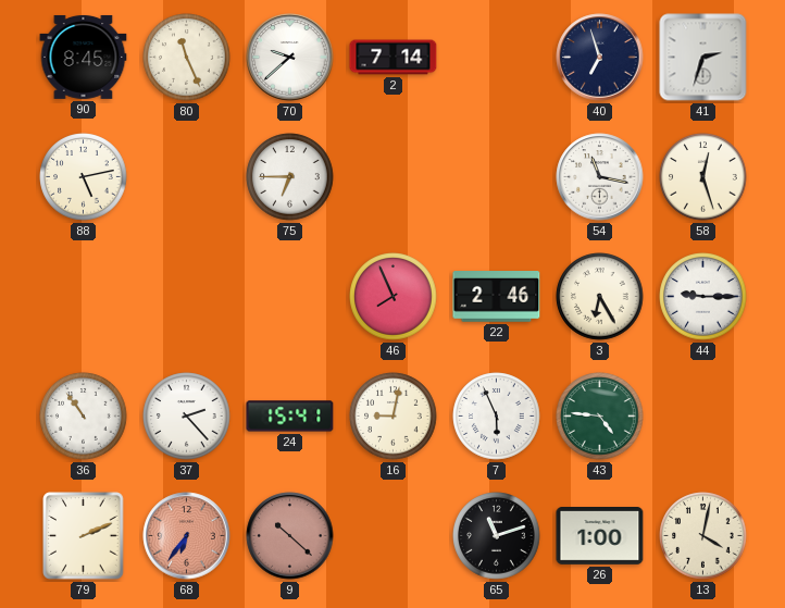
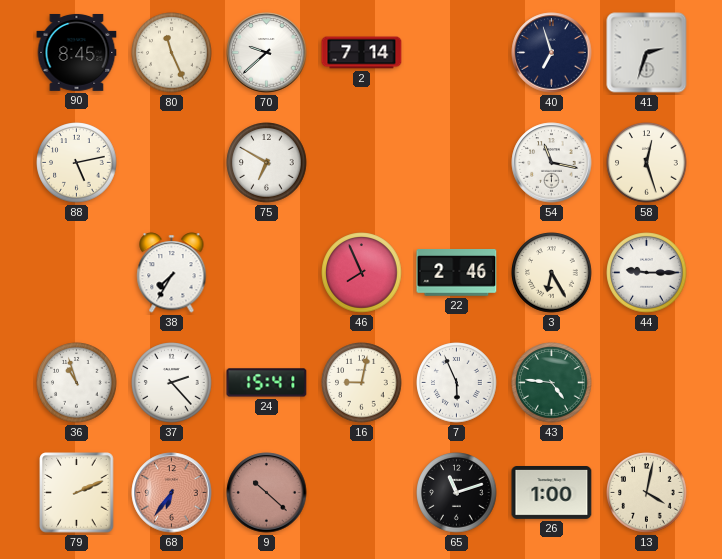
75: 6:45 -> 6:50
38: none -> 7:35
36: 10:54 -> 10:57
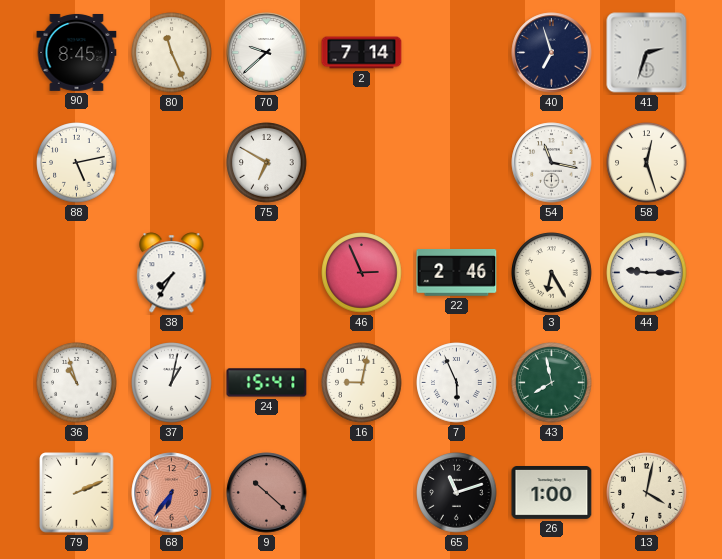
46: 7:56 -> 2:56
37: 2:23 -> 1:02
43: 4:46 -> 7:58
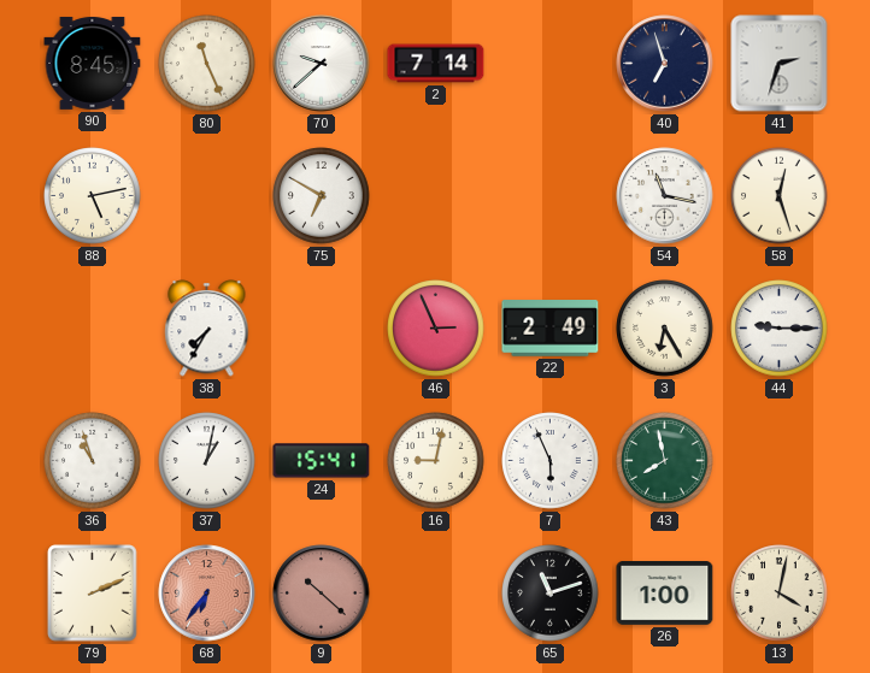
22: 2:46 -> 2:49
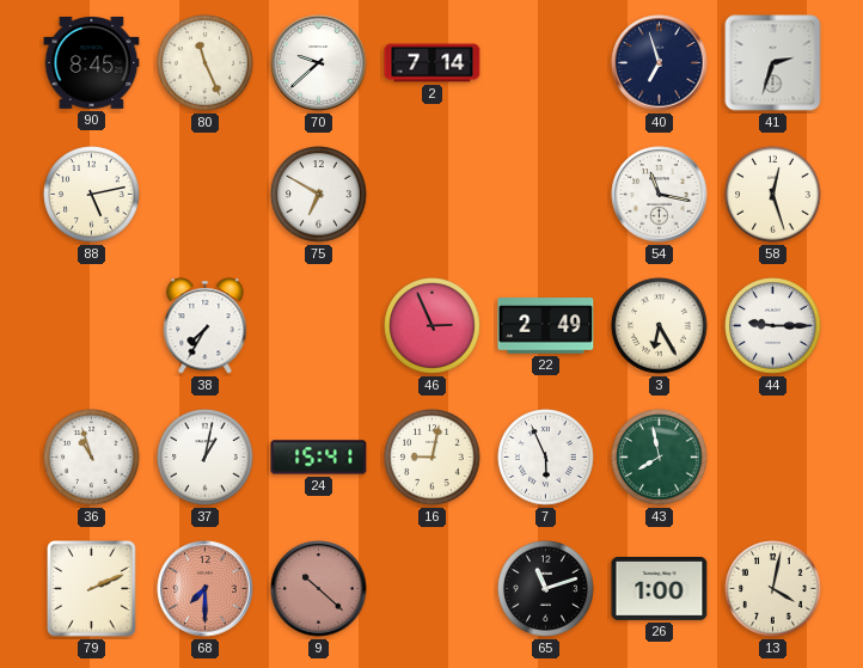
68: 6:36 -> 7:30
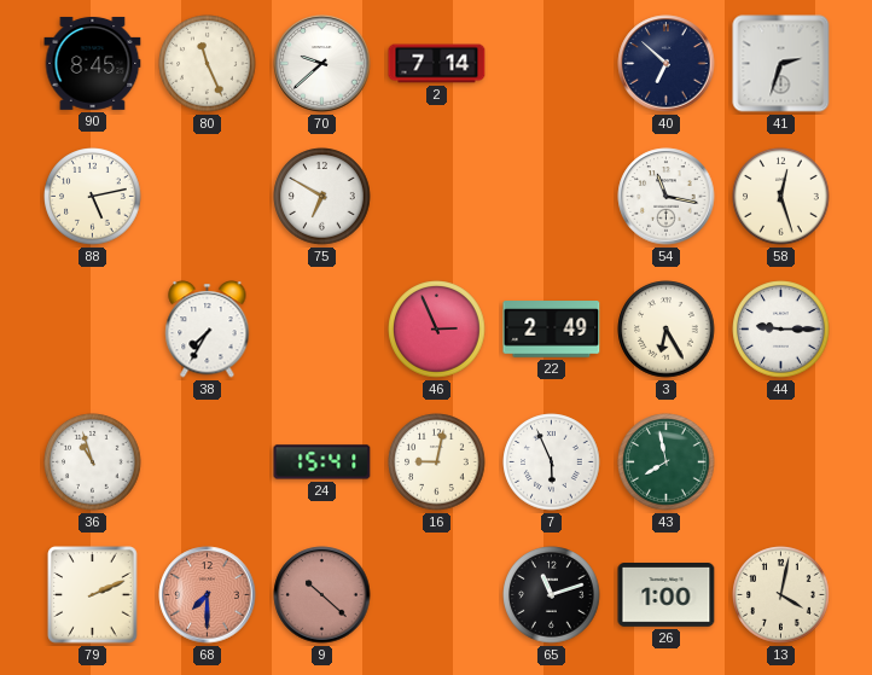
40: 6:57 -> 6:52
37: 1:02 -> none
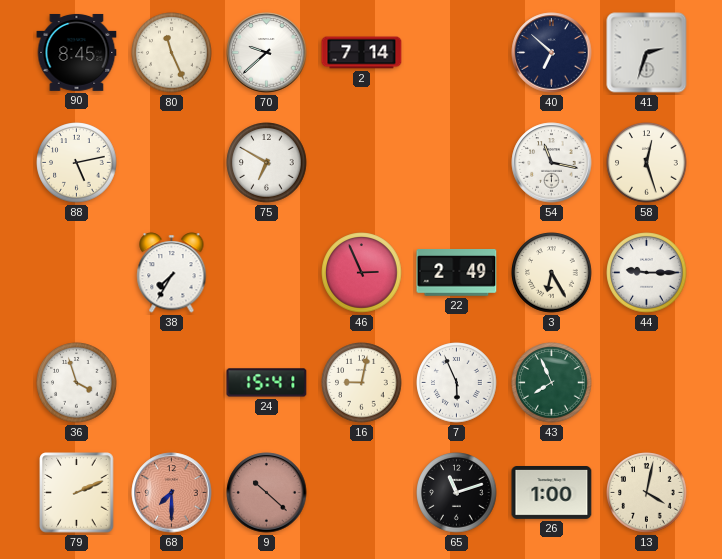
36: 10:57 -> 3:57
43: 7:58 -> 7:56
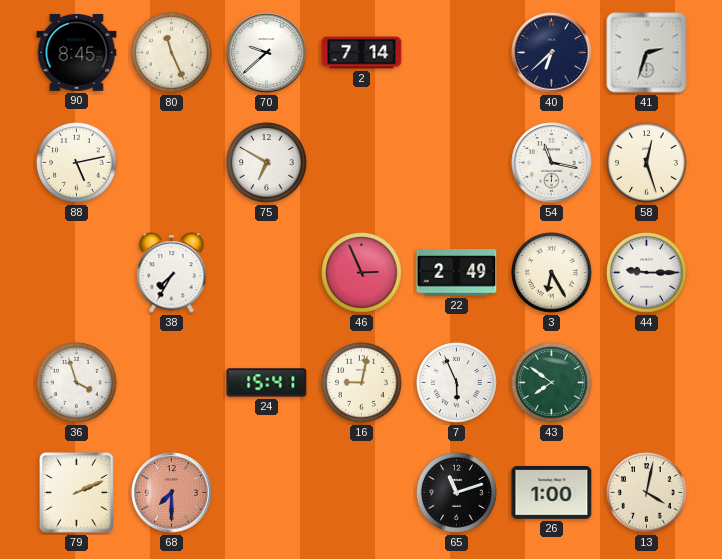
40: 6:52 -> 6:38
43: 7:56 -> 7:51
9: 10:22 -> none
